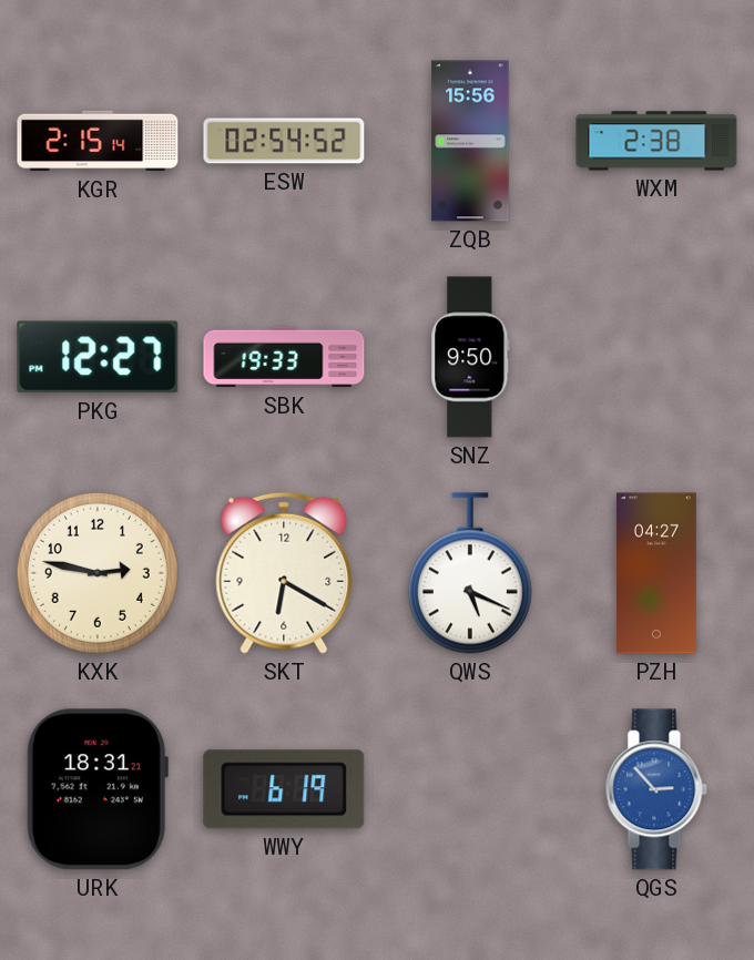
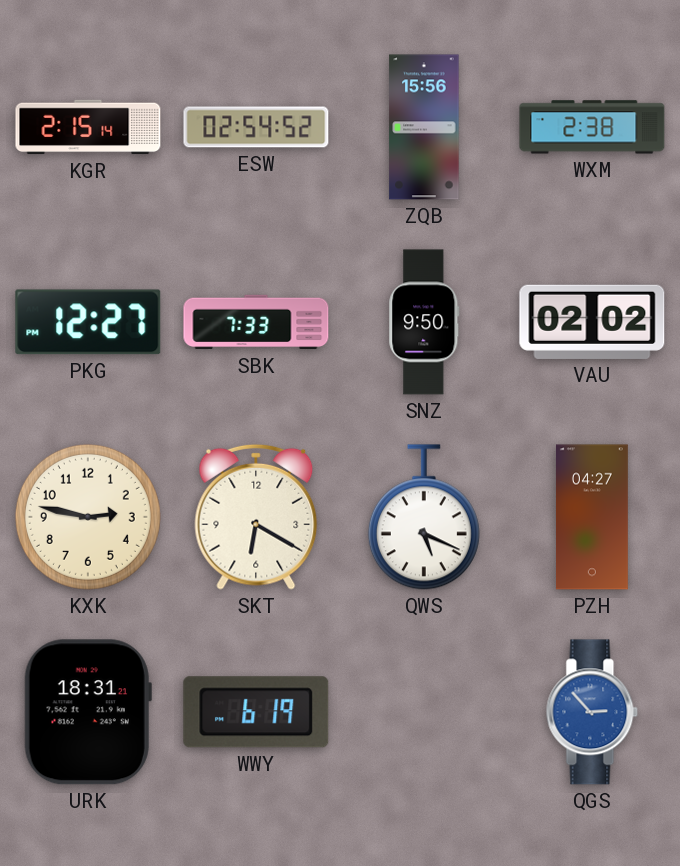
SBK: 19:33 -> 7:33
VAU: none -> 02:02
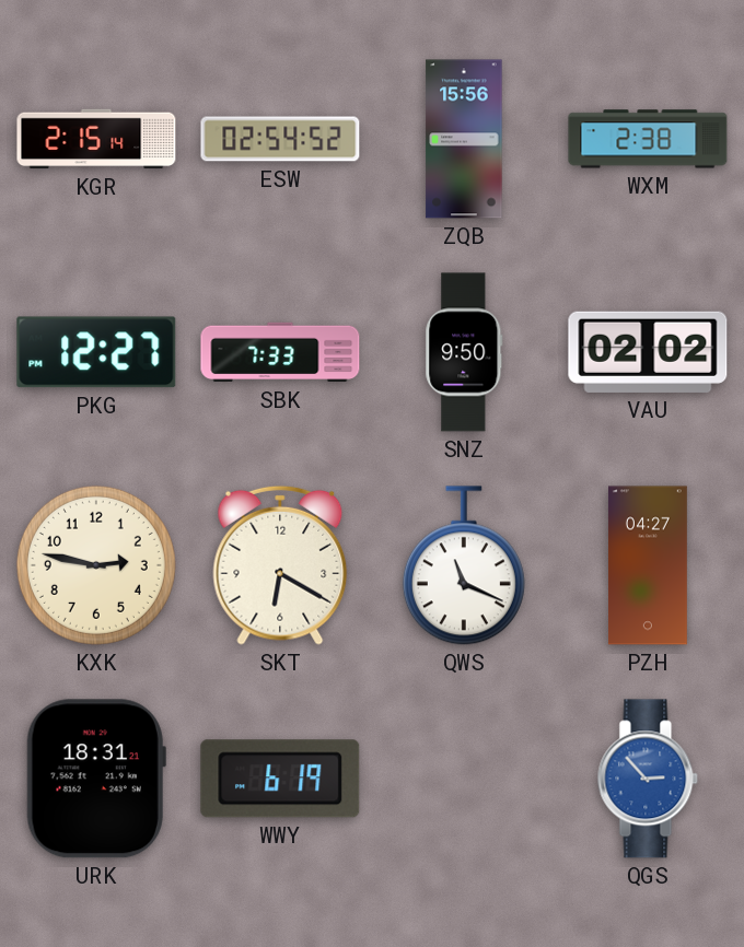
QWS: 5:19 -> 11:19
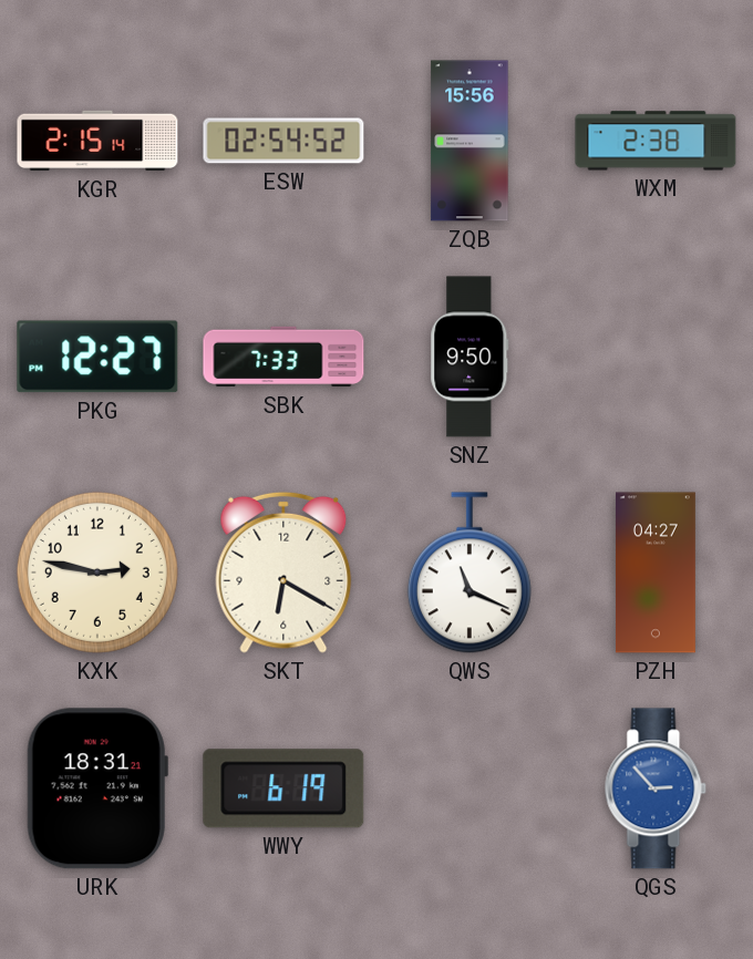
VAU: 02:02 -> none
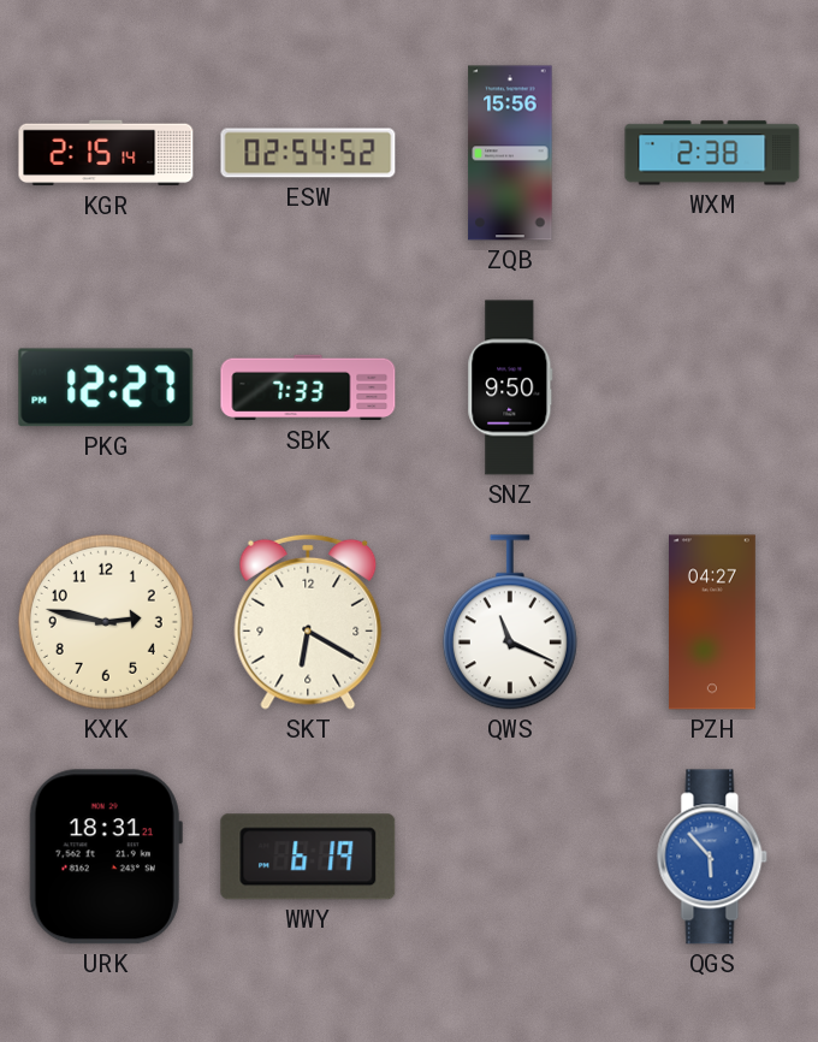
QGS: 2:53 -> 5:53
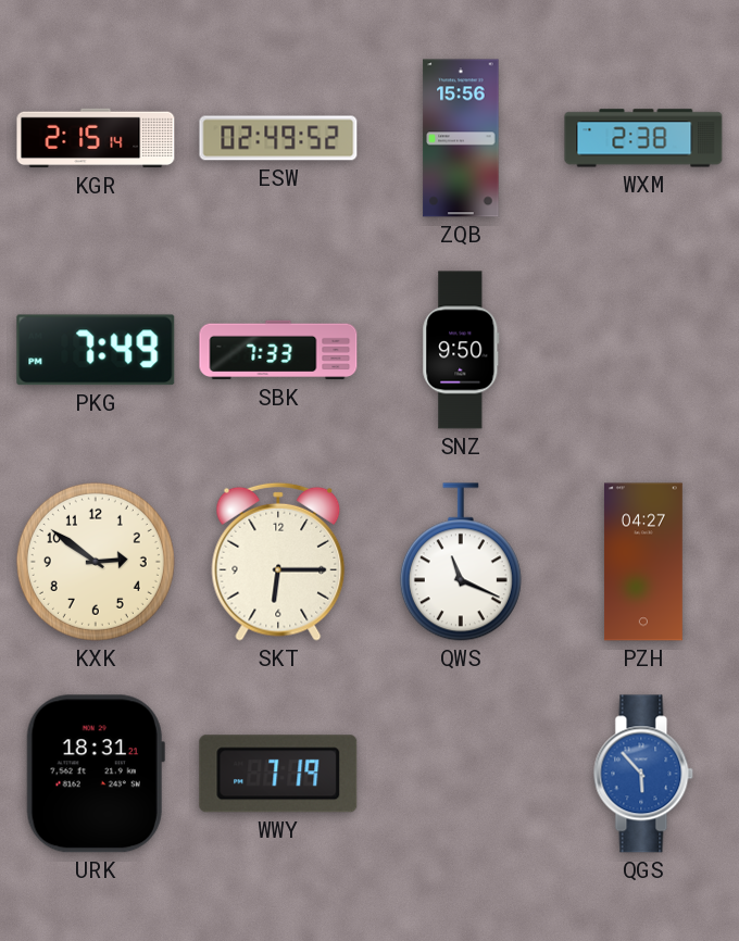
ESW: 02:54 -> 02:49
PKG: 12:27 -> 7:49
KXK: 2:47 -> 2:51
SKT: 6:20 -> 6:15
WWY: 6:19 -> 7:19
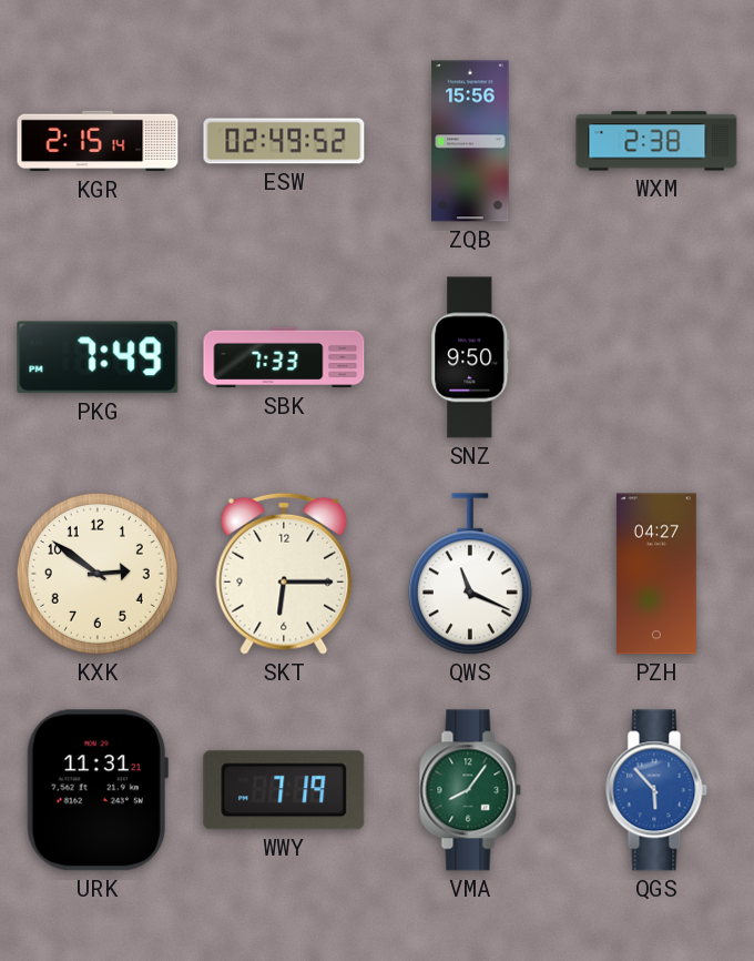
URK: 18:31 -> 11:31
VMA: none -> 8:06
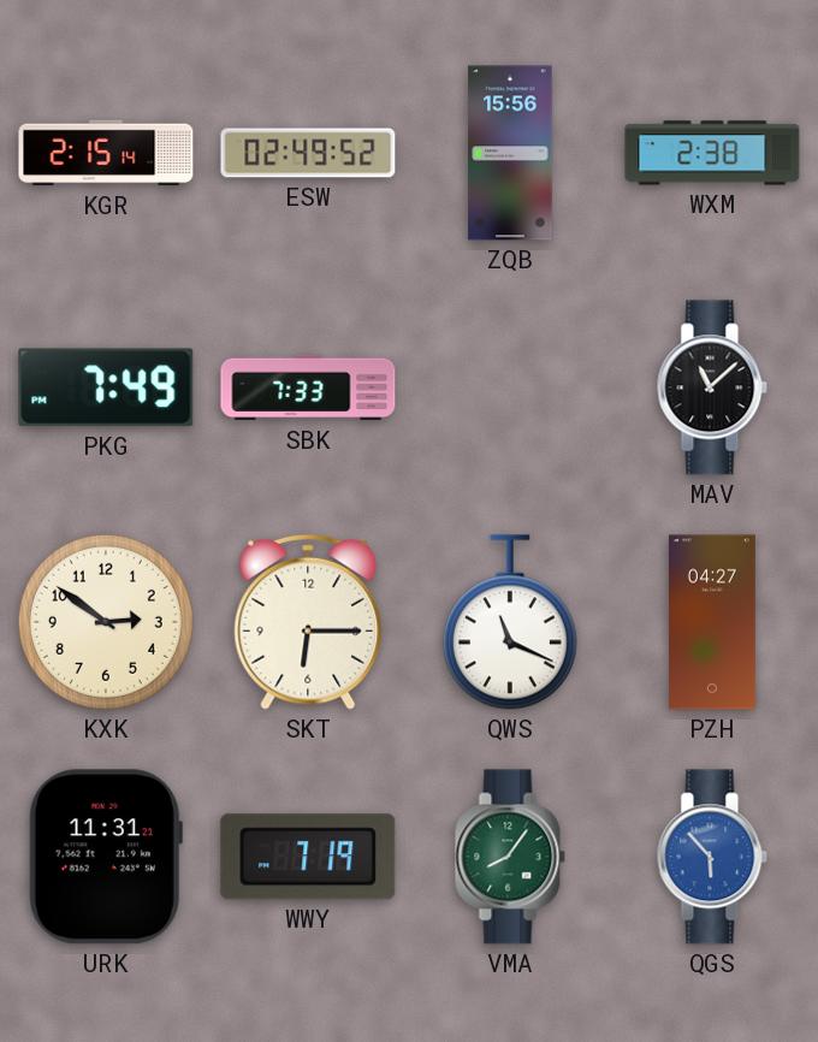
SNZ: 9:50 -> none
MAV: none -> 11:08
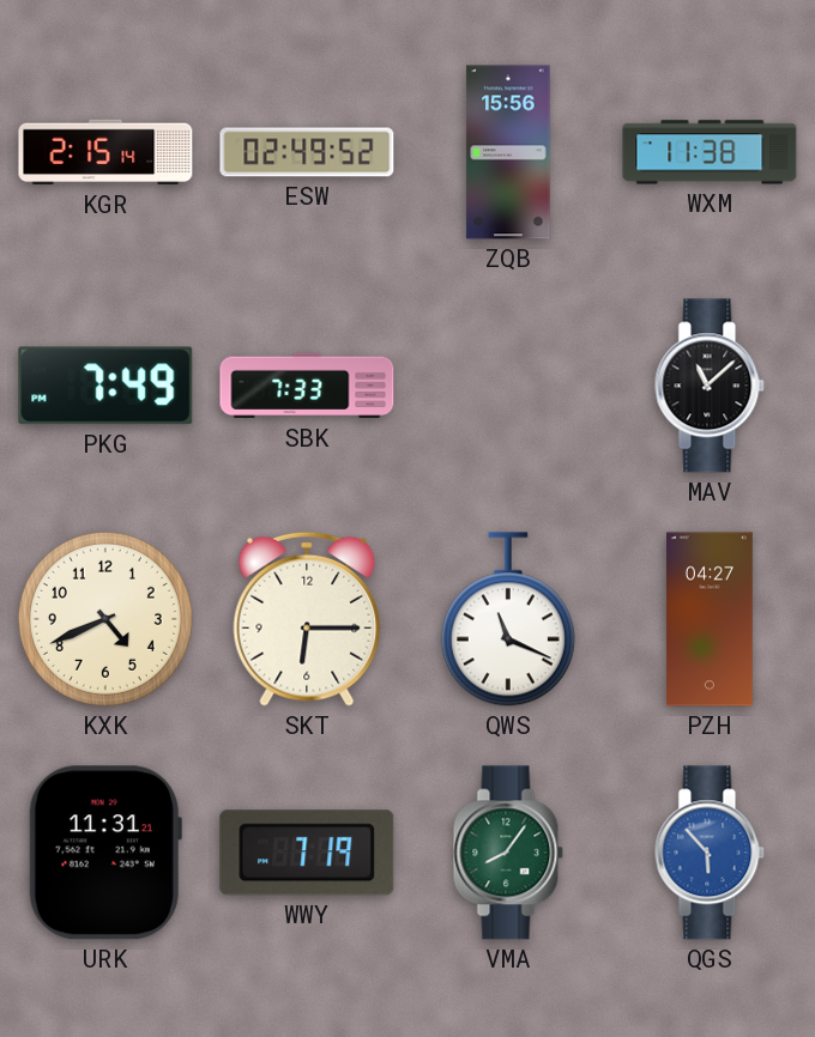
WXM: 2:38 -> 11:38
KXK: 2:51 -> 4:41
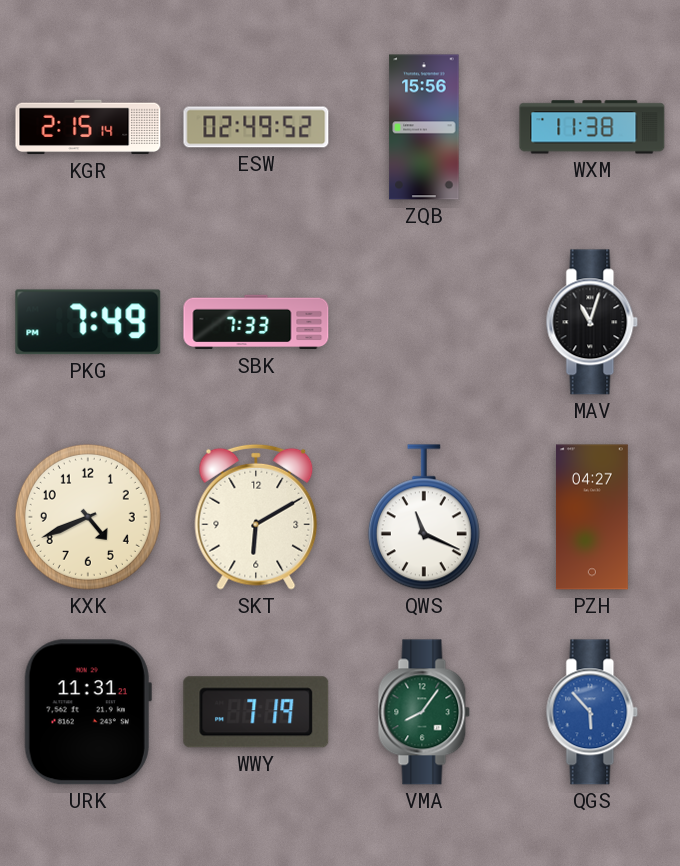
MAV: 11:08 -> 11:03
SKT: 6:15 -> 6:10
